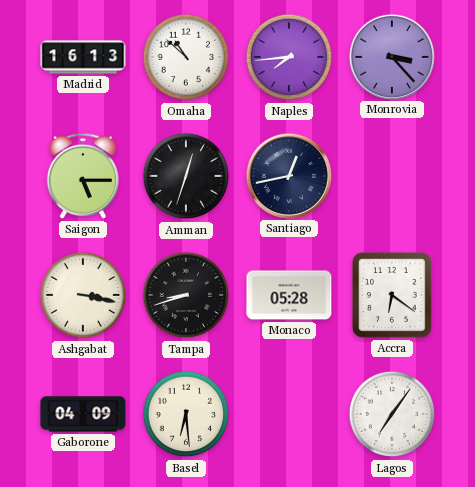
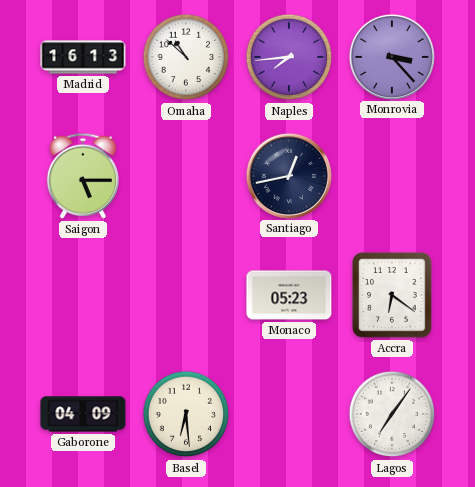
Amman: 12:33 -> none
Ashgabat: 3:17 -> none
Tampa: 8:42 -> none
Monaco: 05:28 -> 05:23
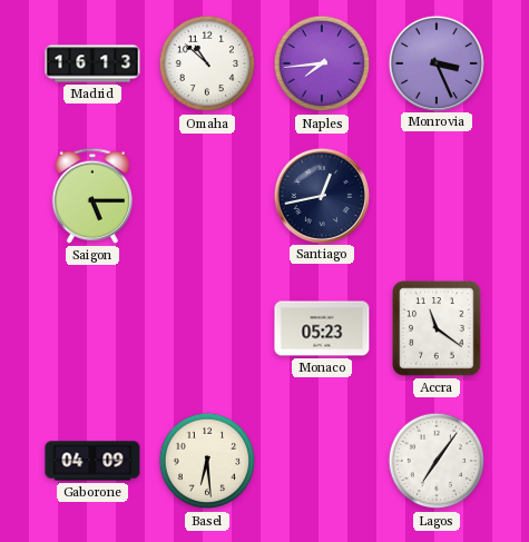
Monrovia: 3:23 -> 3:26
Accra: 6:21 -> 11:21
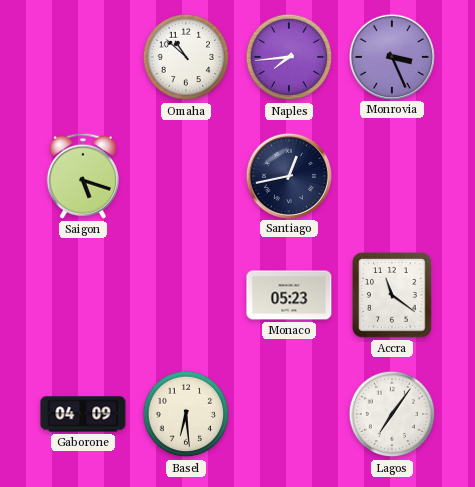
Madrid: 16:13 -> none
Saigon: 5:15 -> 5:18
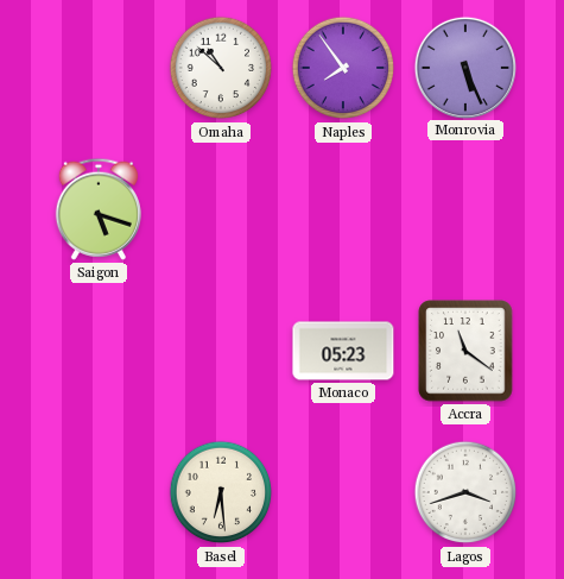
Naples: 7:44 -> 7:54
Monrovia: 3:26 -> 5:26
Santiago: 12:43 -> none
Gaborone: 04:09 -> none
Lagos: 7:06 -> 3:42
